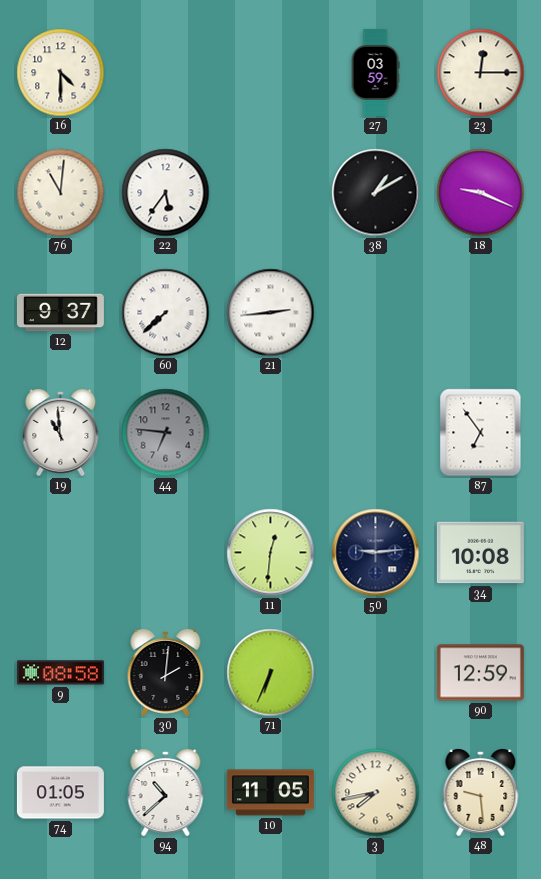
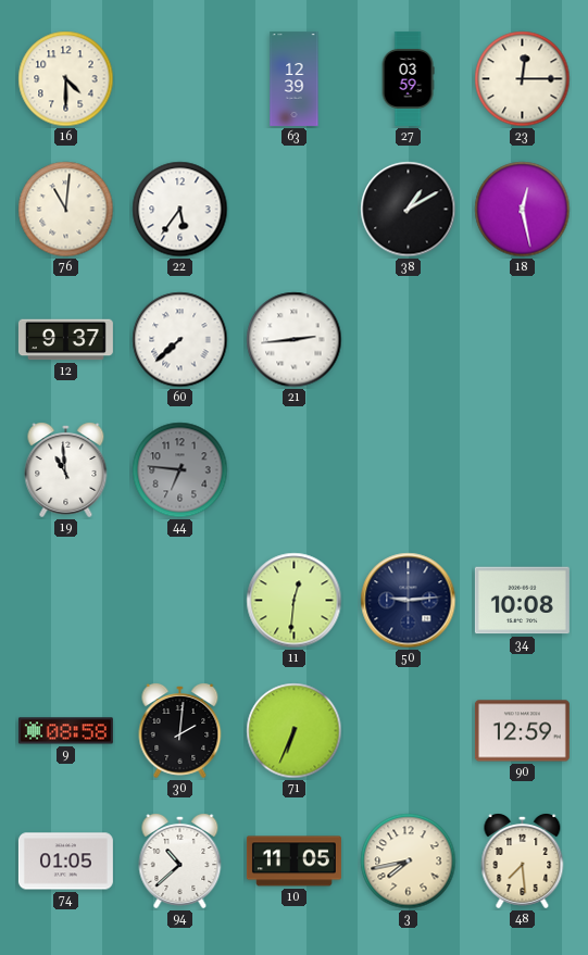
63: none -> 12:39
18: 9:19 -> 12:28
87: 6:54 -> none
48: 9:29 -> 7:29
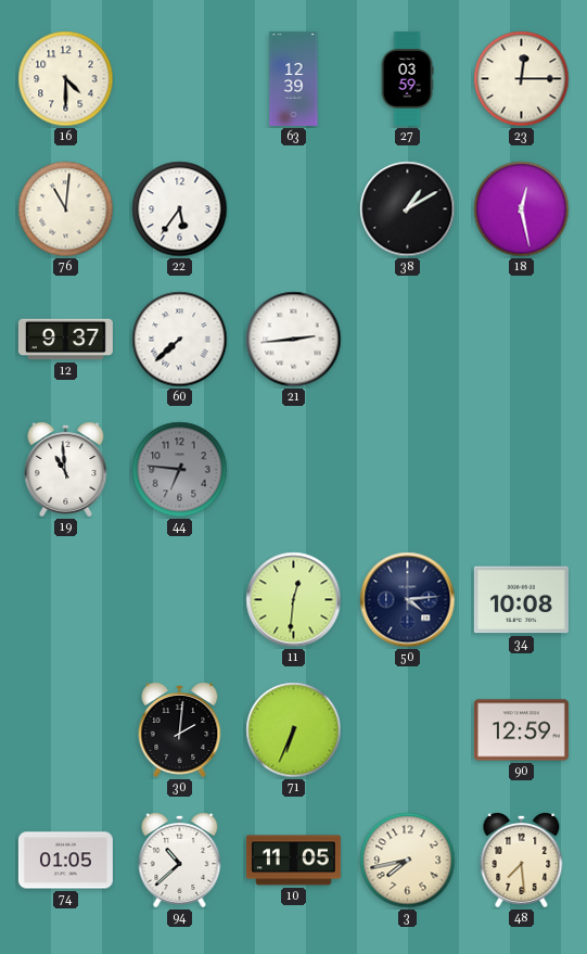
50: 9:14 -> 4:14
9: 08:58 -> none
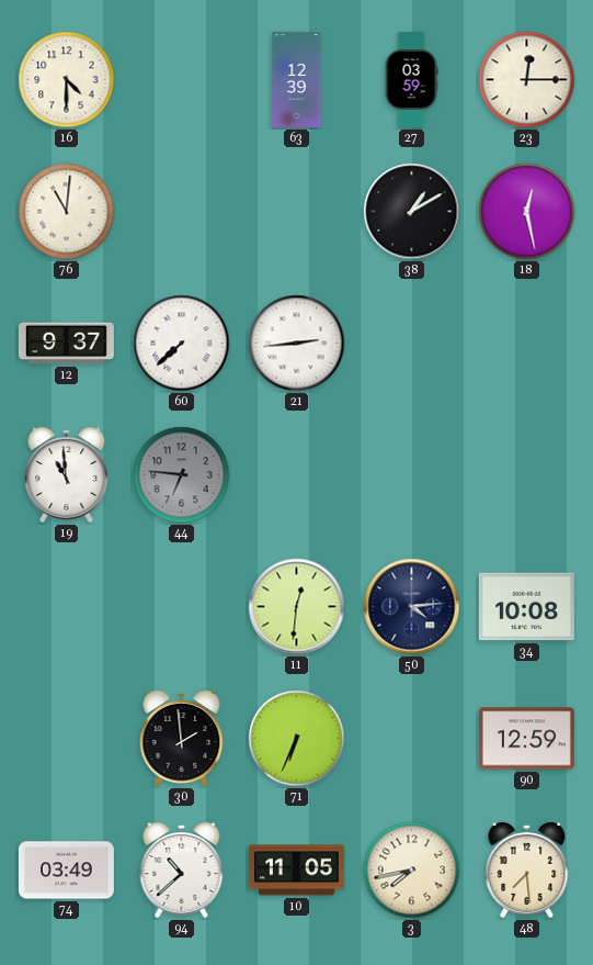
22: 5:36 -> none
30: 2:01 -> 1:59
74: 01:05 -> 03:49
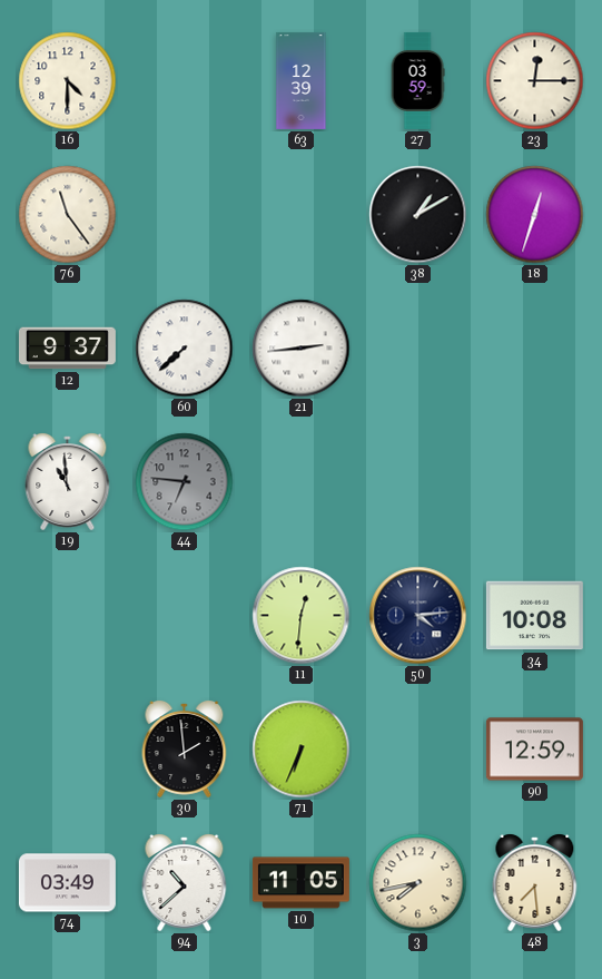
76: 11:01 -> 11:24
18: 12:28 -> 12:33
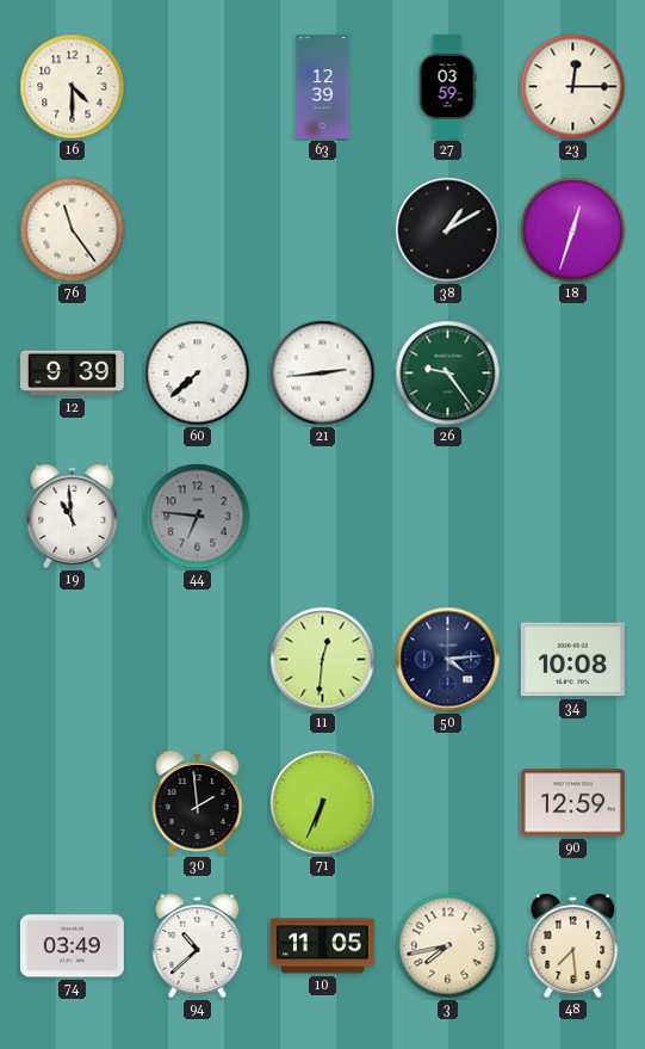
12: 9:37 -> 9:39
26: none -> 9:24
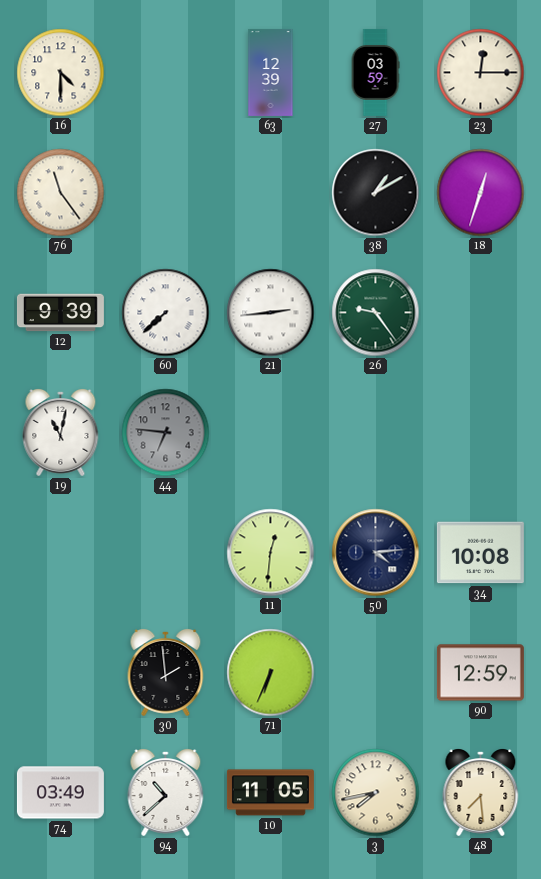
19: 10:59 -> 11:02
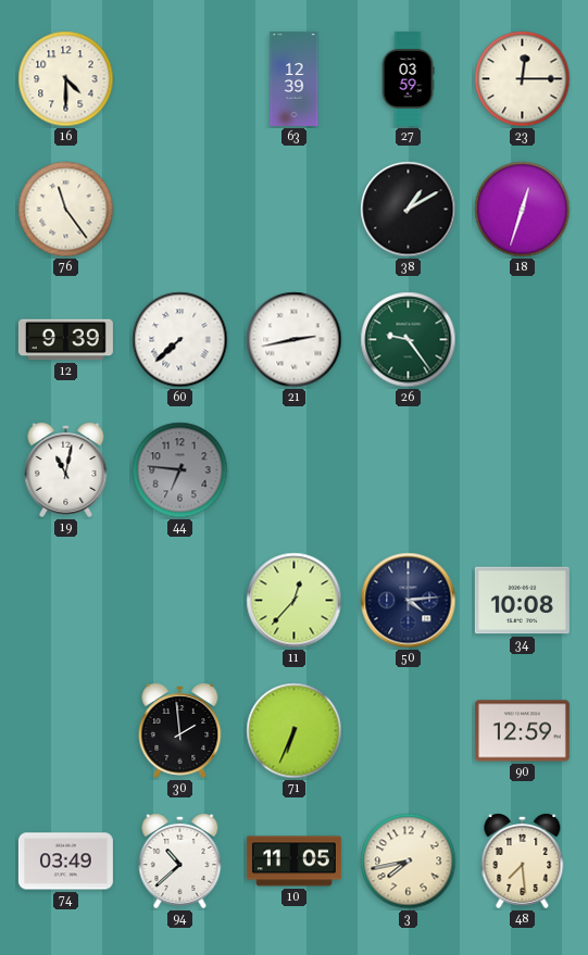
21: 2:44 -> 2:43
11: 12:31 -> 12:37
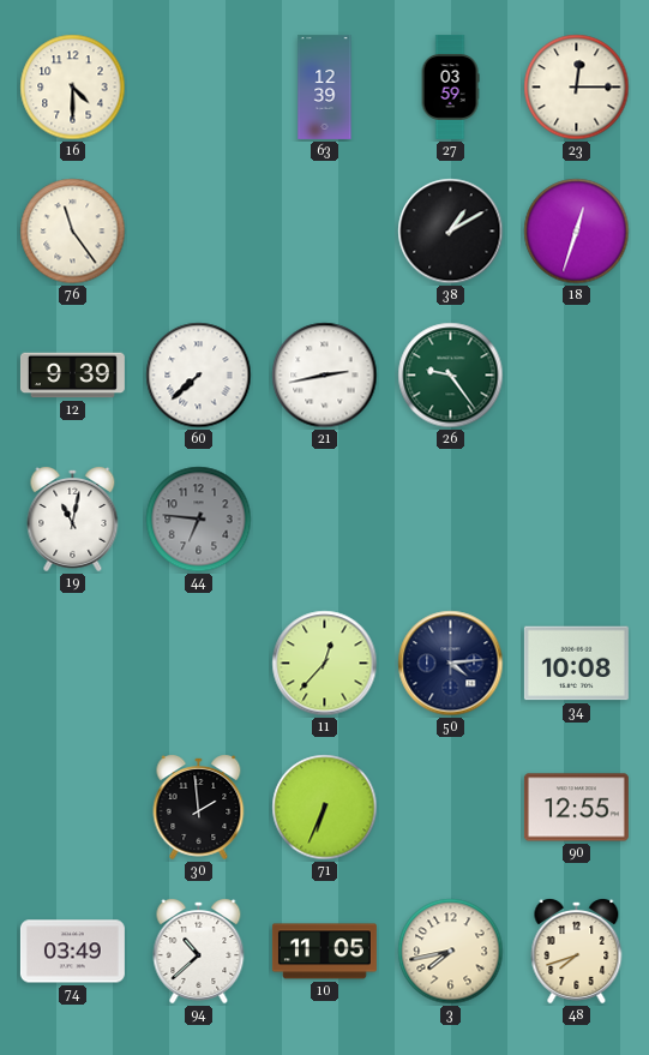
90: 12:59 -> 12:55
48: 7:29 -> 7:42
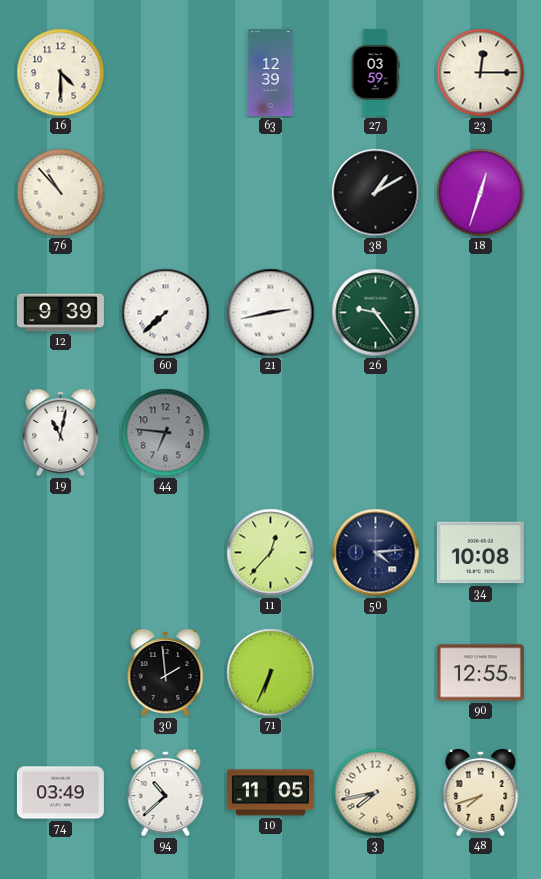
76: 11:24 -> 10:53
